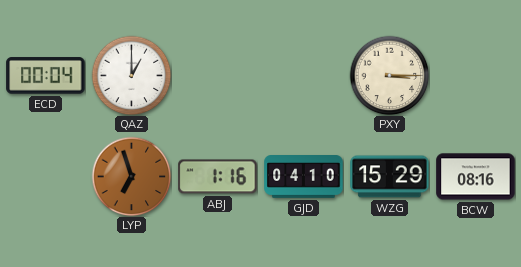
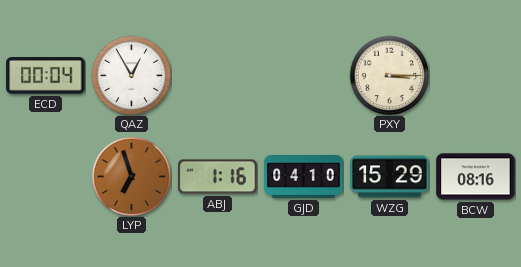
QAZ: 1:00 -> 12:55
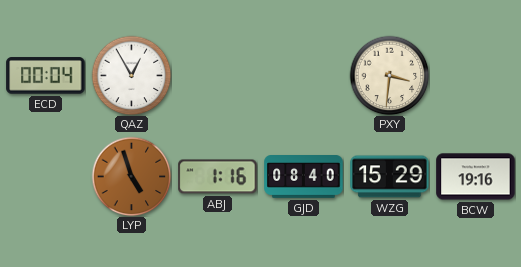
PXY: 3:15 -> 3:31
LYP: 6:57 -> 4:57
GJD: 04:10 -> 08:40
BCW: 08:16 -> 19:16
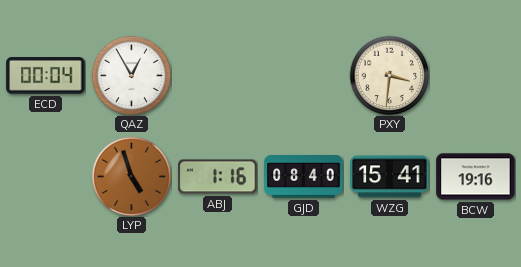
WZG: 15:29 -> 15:41
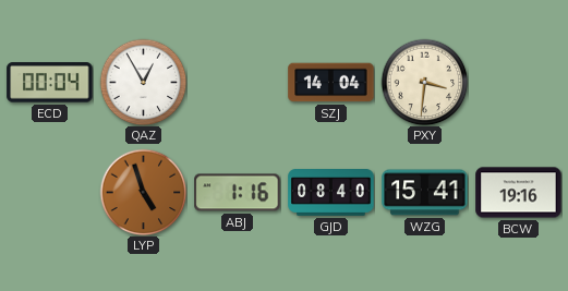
SZJ: none -> 14:04
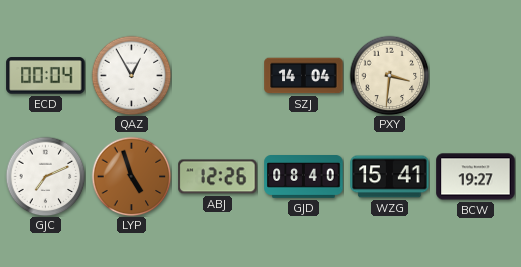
GJC: none -> 7:11
ABJ: 1:16 -> 12:26
BCW: 19:16 -> 19:27
